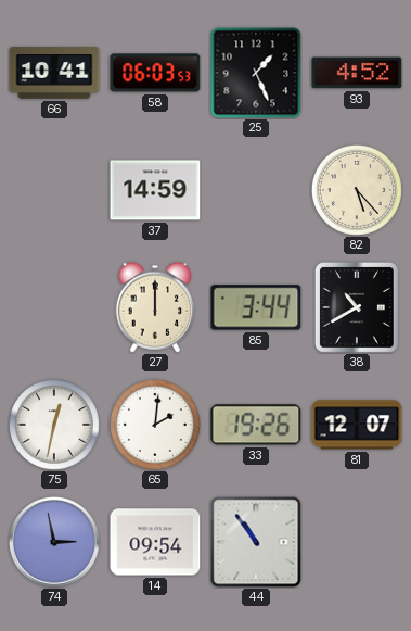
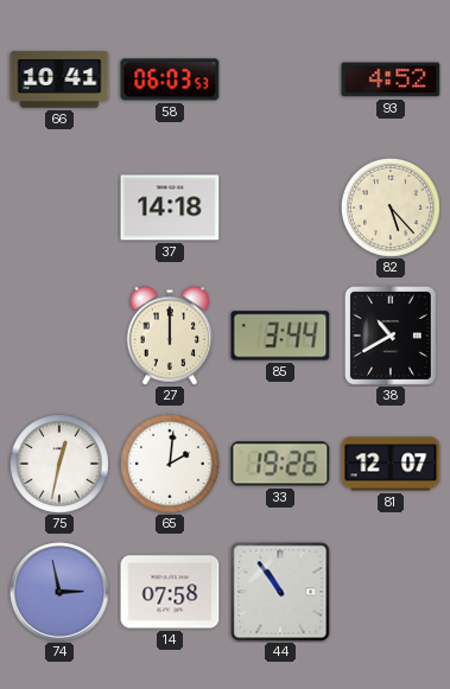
25: 1:26 -> none
37: 14:59 -> 14:18
14: 09:54 -> 07:58
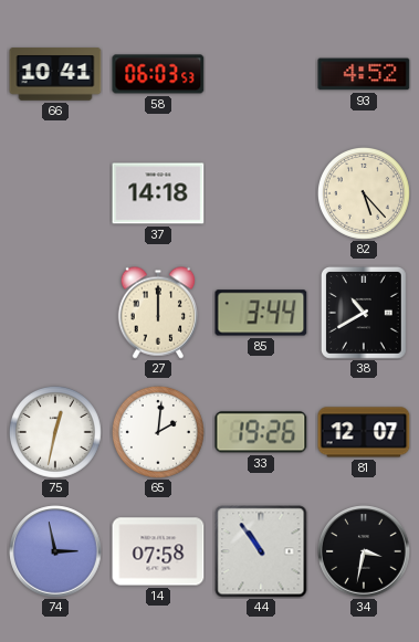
34: none -> 3:32
